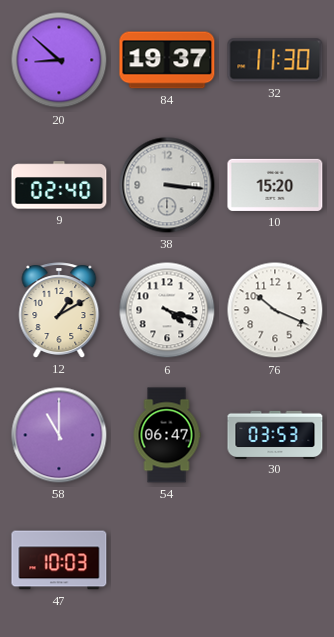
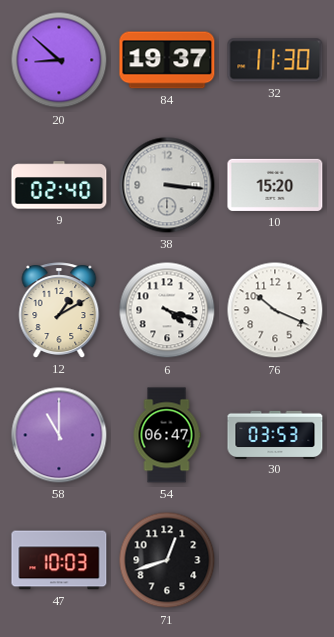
71: none -> 12:42
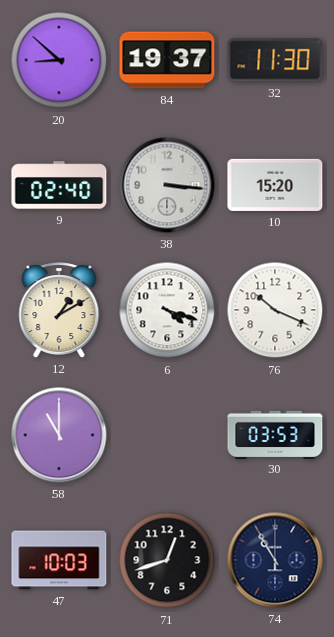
54: 06:47 -> none
74: none -> 10:55
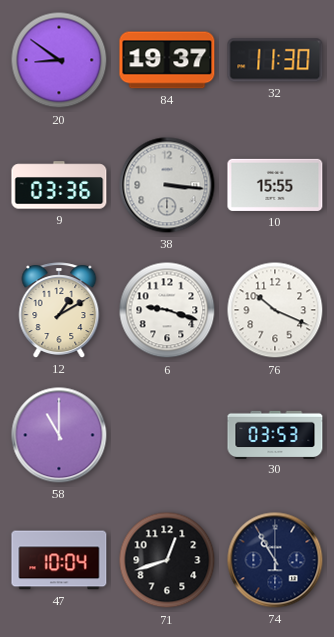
20: 8:52 -> 8:51
9: 02:40 -> 03:36
10: 15:20 -> 15:55
6: 4:18 -> 9:18
47: 10:03 -> 10:04
